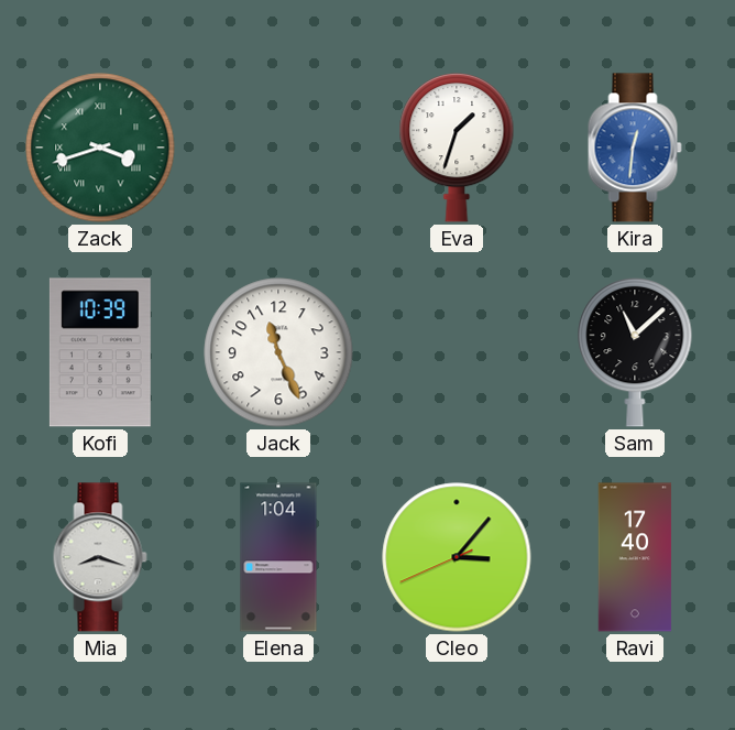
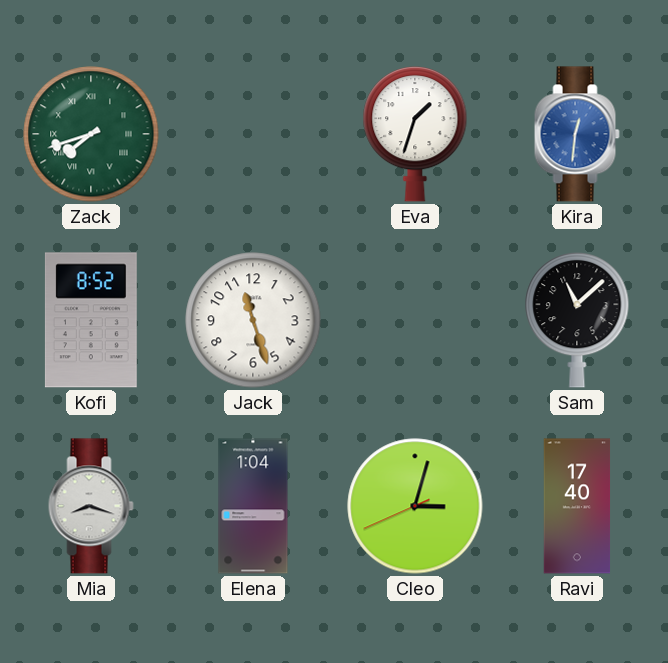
Zack: 3:42 -> 7:42
Kofi: 10:39 -> 8:52
Jack: 11:26 -> 11:27
Cleo: 3:06 -> 3:02
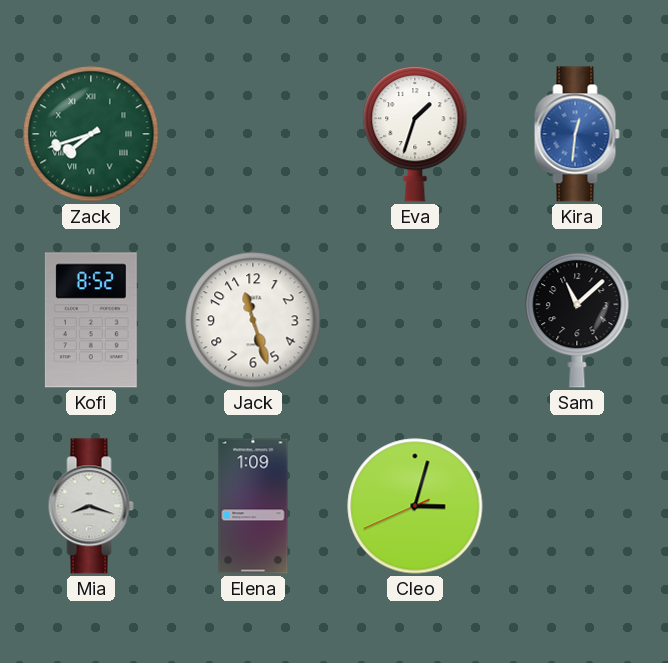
Elena: 1:04 -> 1:09
Ravi: 17:40 -> none
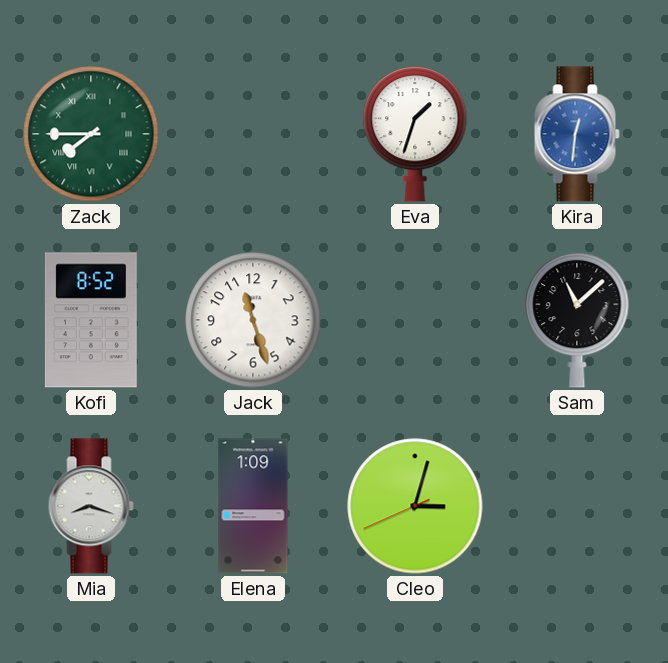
Zack: 7:42 -> 7:45
